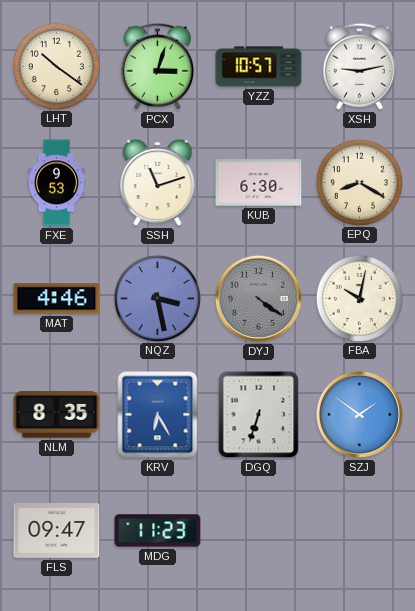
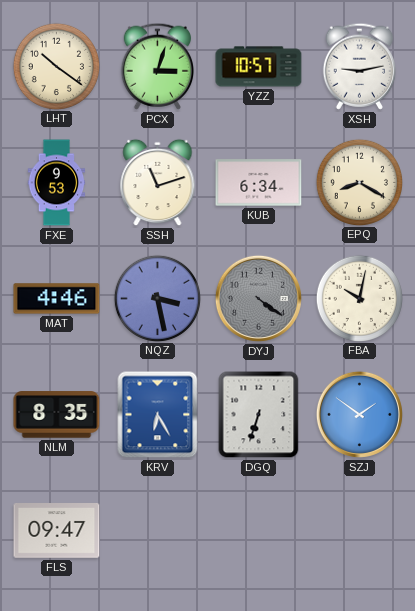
KUB: 6:30 -> 6:34
MDG: 11:23 -> none
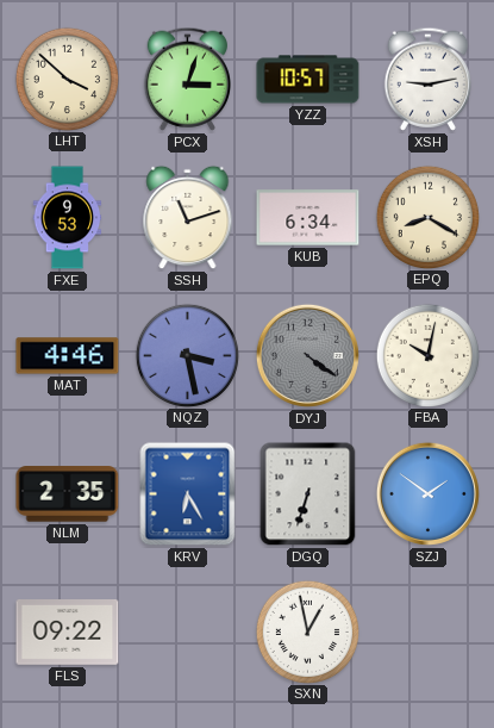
LHT: 10:21 -> 3:52
NLM: 8:35 -> 2:35
FLS: 09:47 -> 09:22
SXN: none -> 12:58
